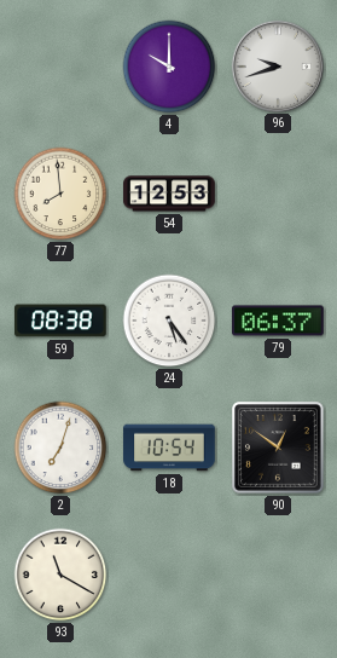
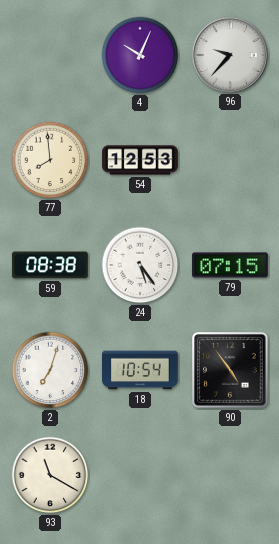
4: 10:00 -> 10:04
96: 9:42 -> 9:37
79: 06:37 -> 07:15
90: 12:51 -> 4:54
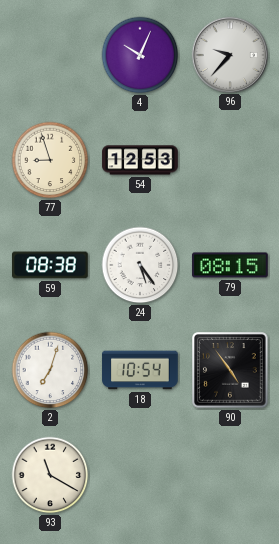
77: 7:59 -> 8:57
79: 07:15 -> 08:15
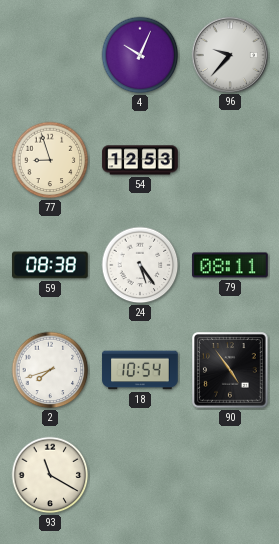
79: 08:15 -> 08:11
2: 7:03 -> 7:42
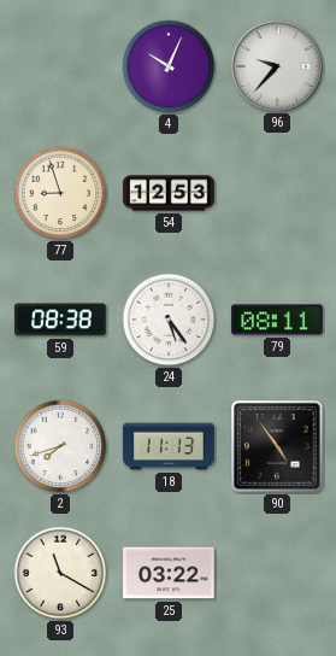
18: 10:54 -> 11:13
25: none -> 03:22
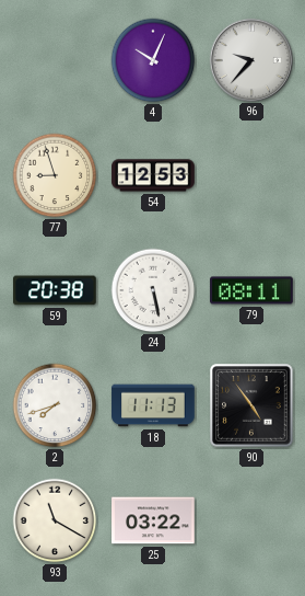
59: 08:38 -> 20:38
24: 5:24 -> 5:28
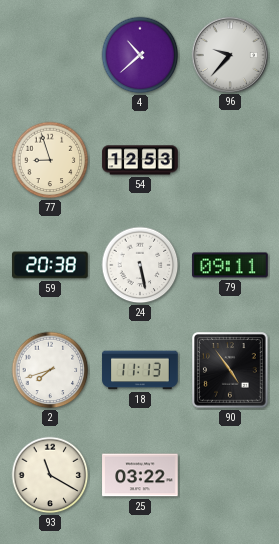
4: 10:04 -> 10:38
79: 08:11 -> 09:11
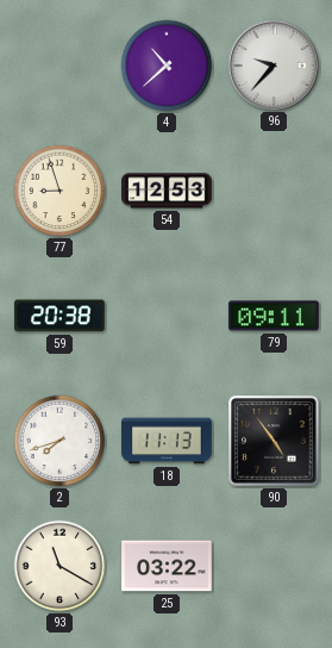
24: 5:28 -> none
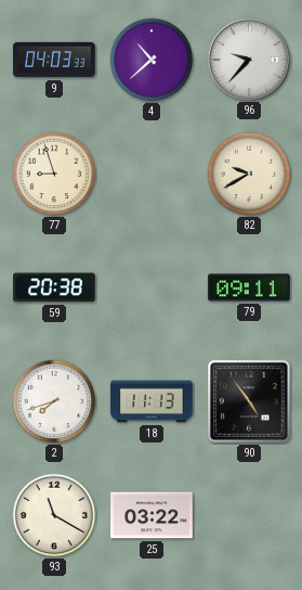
9: none -> 04:03
54: 12:53 -> none
82: none -> 9:40
